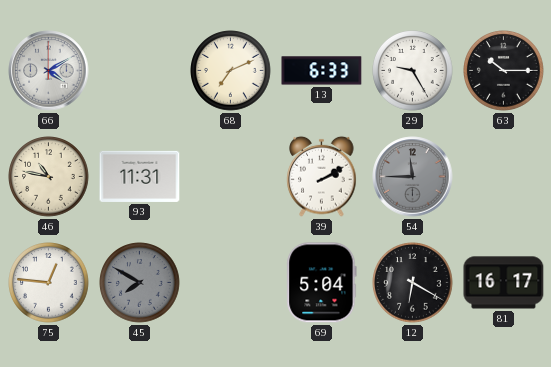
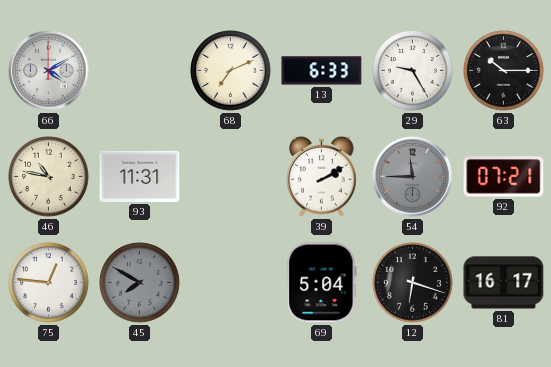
92: none -> 07:21
12: 6:20 -> 6:18
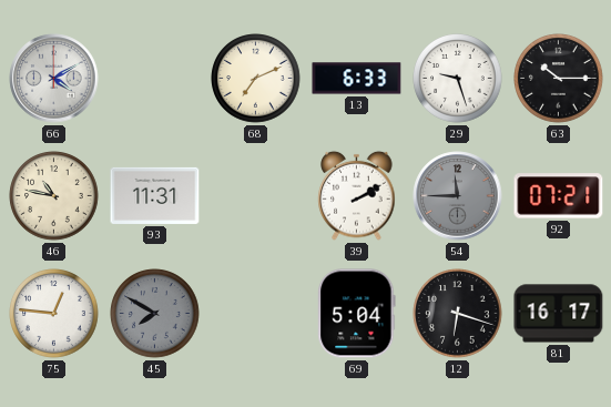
29: 9:25 -> 9:27
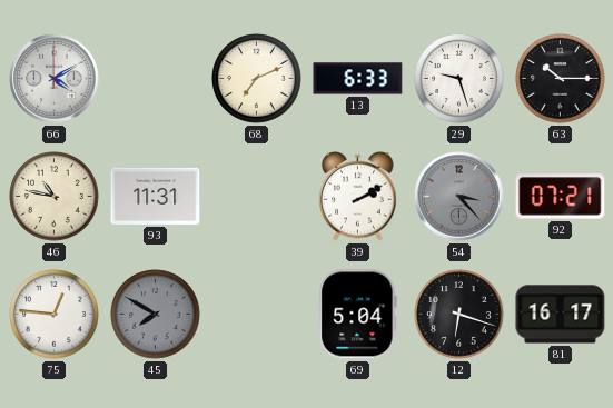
54: 11:45 -> 3:23
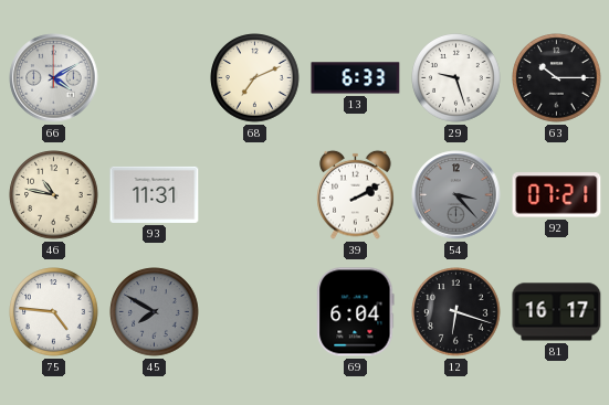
75: 12:46 -> 4:46
69: 5:04 -> 6:04
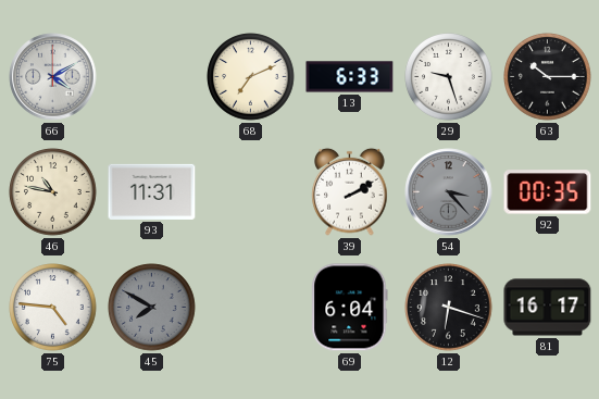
92: 07:21 -> 00:35
